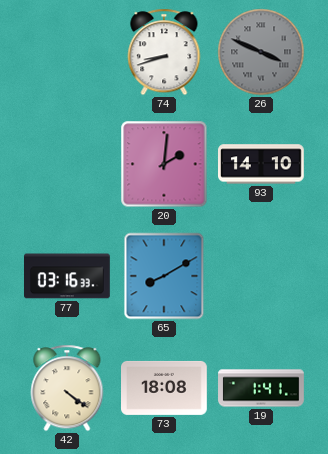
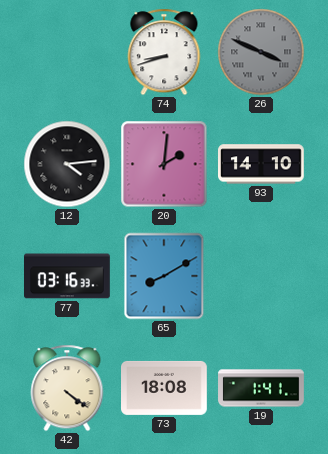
12: none -> 4:14
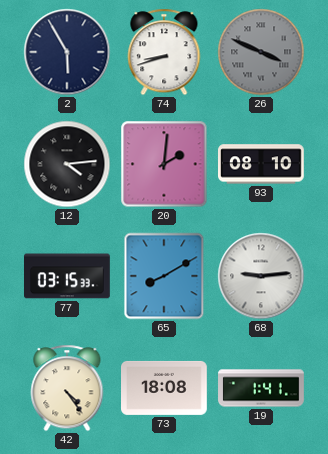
2: none -> 5:55
93: 14:10 -> 08:10
77: 03:16 -> 03:15
68: none -> 9:14
42: 4:21 -> 4:24
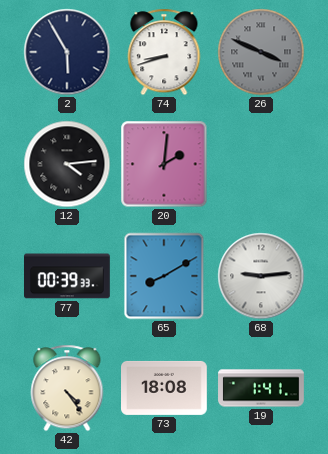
93: 08:10 -> none
77: 03:15 -> 00:39
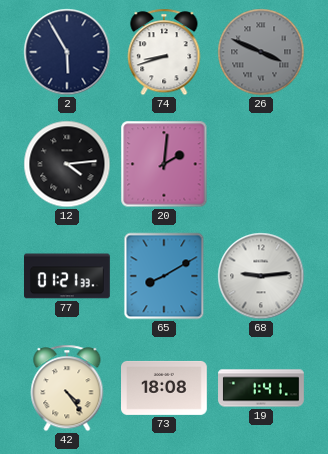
77: 00:39 -> 01:21
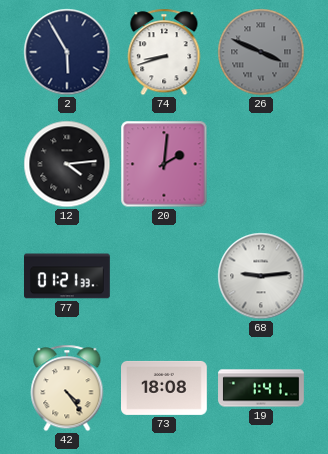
65: 8:10 -> none
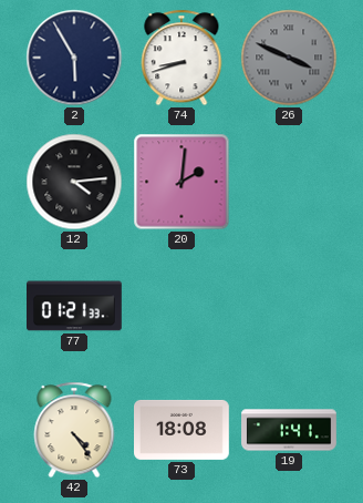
68: 9:14 -> none
